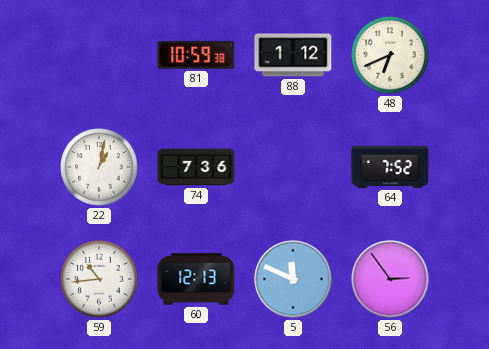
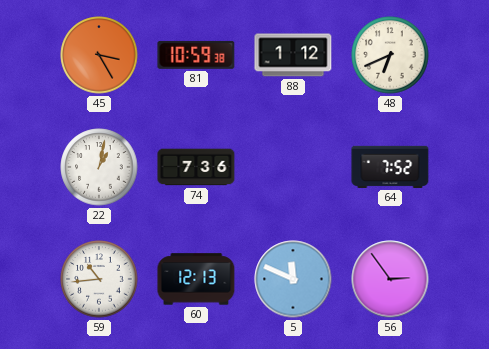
45: none -> 3:25
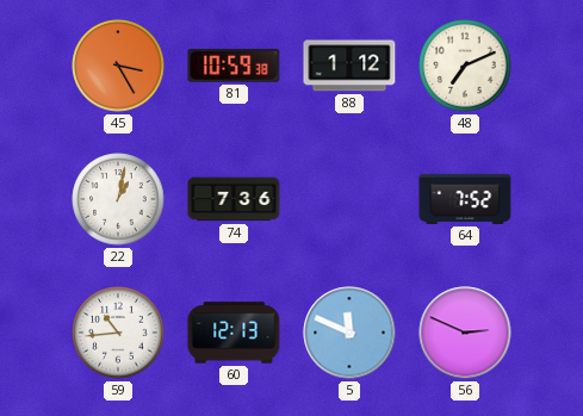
48: 6:41 -> 7:11
56: 2:54 -> 2:49
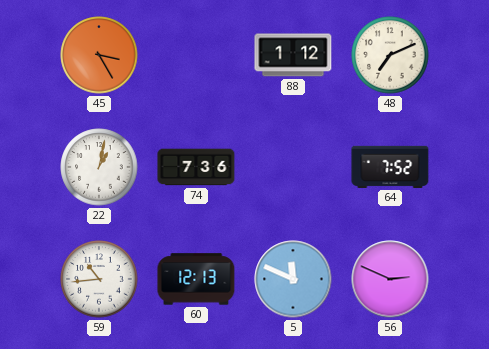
81: 10:59 -> none
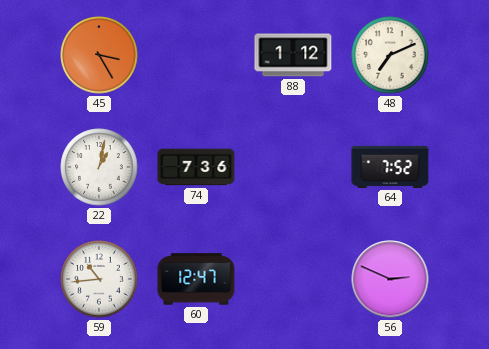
60: 12:13 -> 12:47
5: 11:49 -> none
